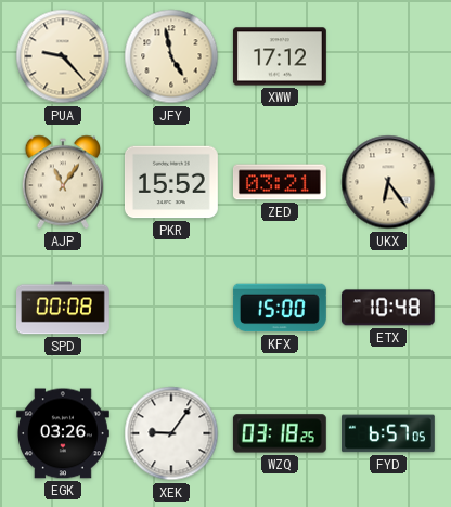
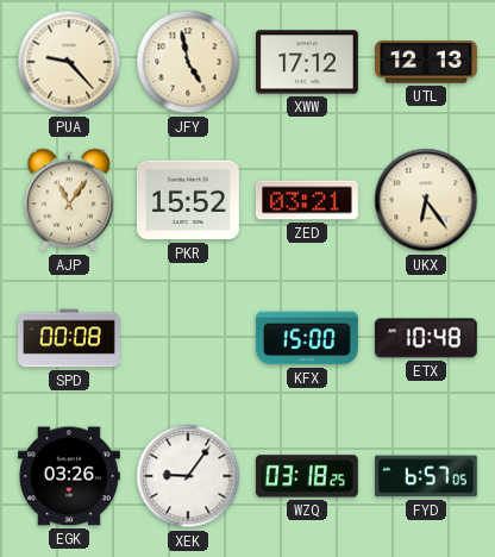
UTL: none -> 12:13
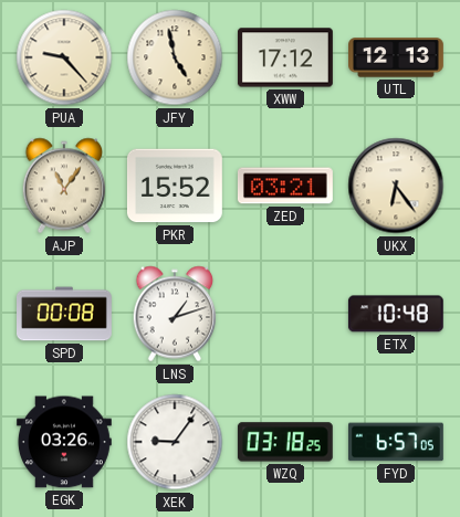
LNS: none -> 1:12
KFX: 15:00 -> none
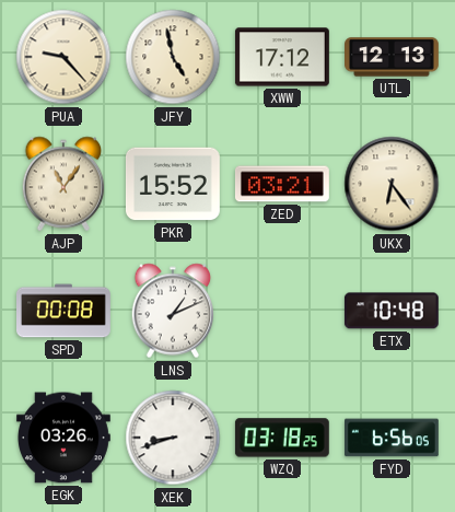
LNS: 1:12 -> 1:11
XEK: 9:06 -> 8:42
FYD: 6:57 -> 6:56
